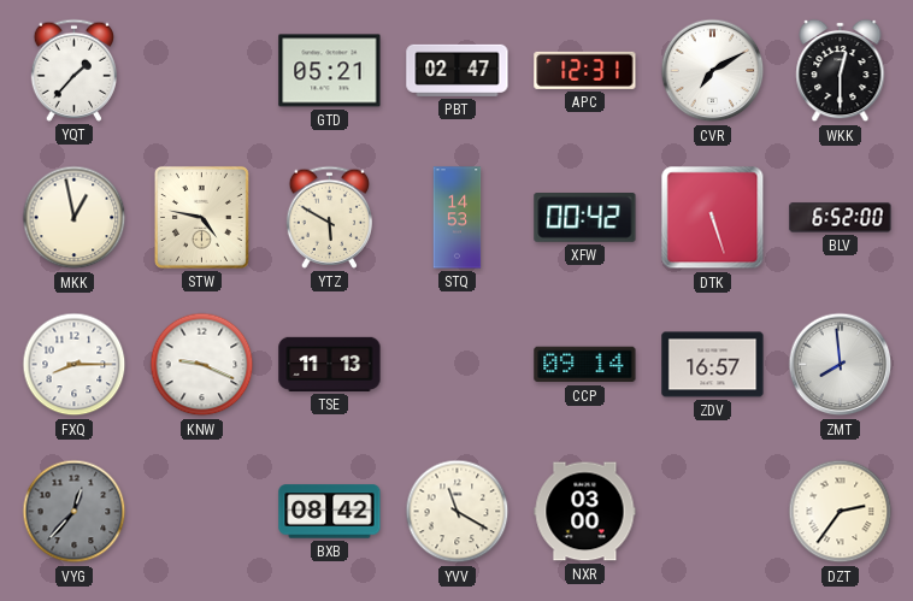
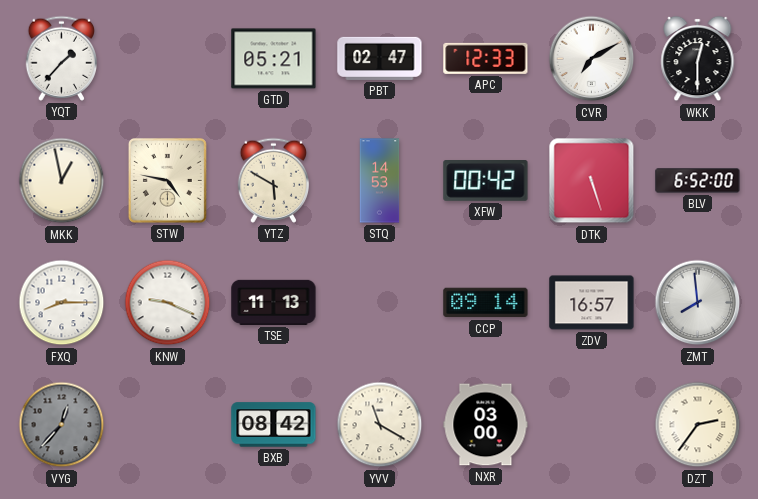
APC: 12:31 -> 12:33
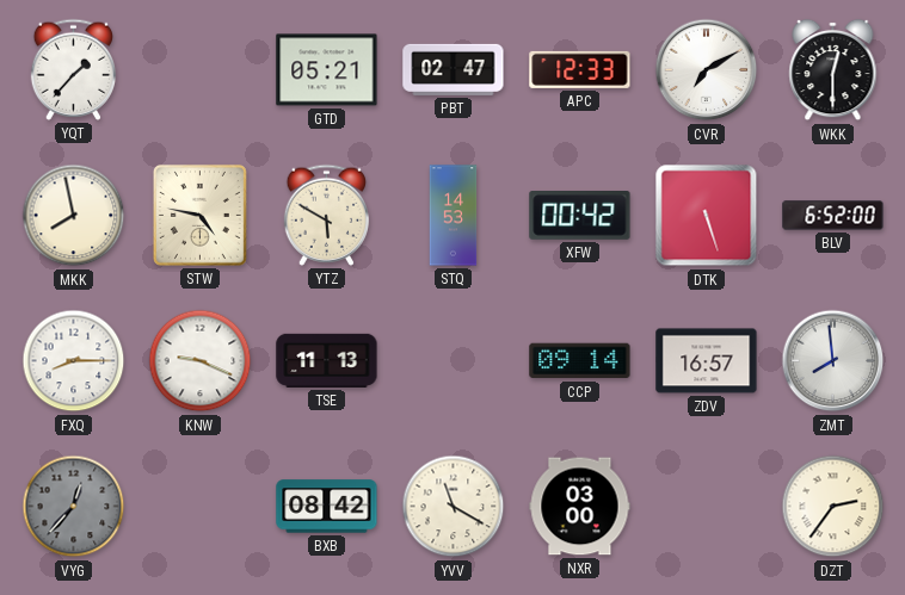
MKK: 12:58 -> 7:58
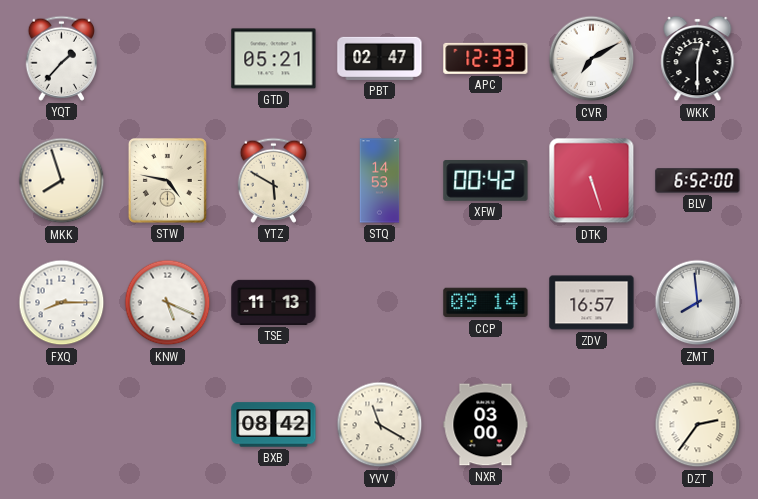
MKK: 7:58 -> 7:57
KNW: 9:19 -> 5:19
VYG: 12:37 -> none
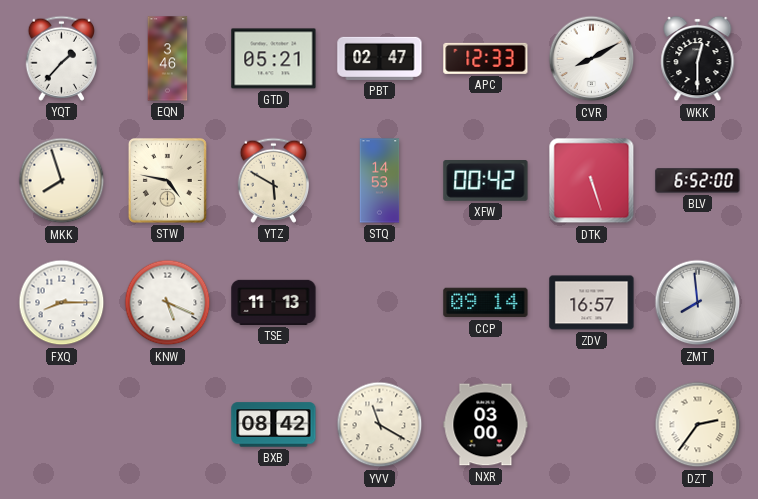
EQN: none -> 3:46
CVR: 7:10 -> 8:10
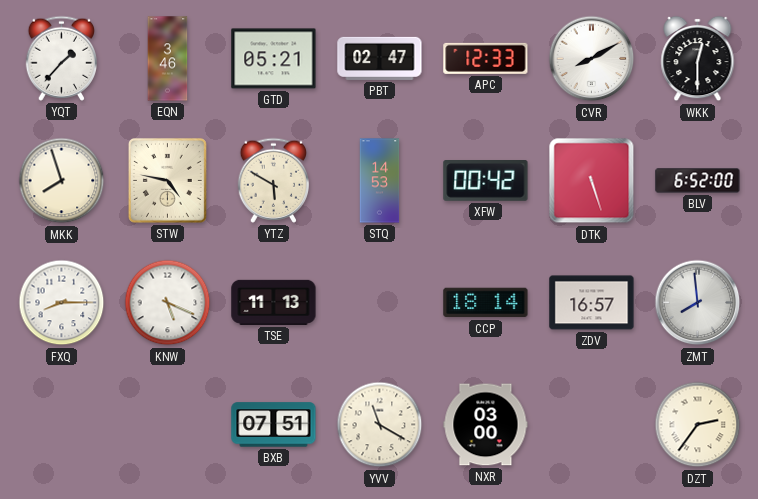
CCP: 09:14 -> 18:14
BXB: 08:42 -> 07:51
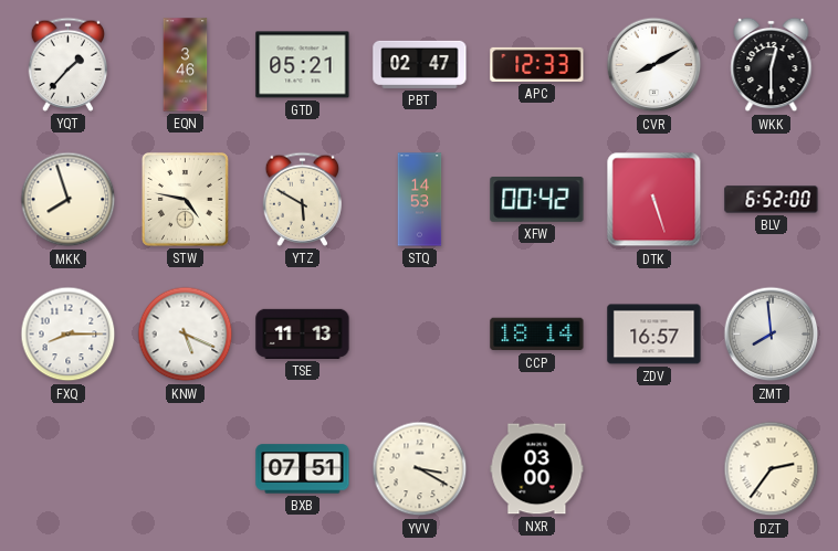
YVV: 11:20 -> 3:20
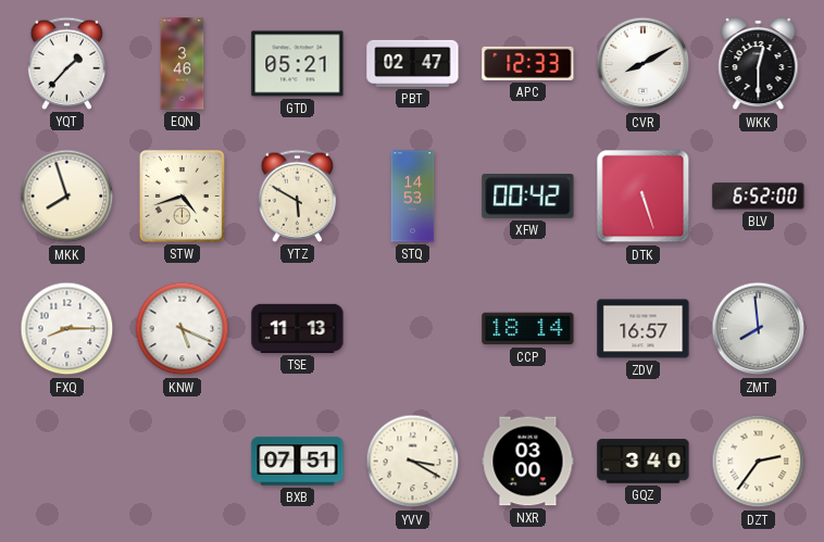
STW: 4:47 -> 4:42
GQZ: none -> 3:40
